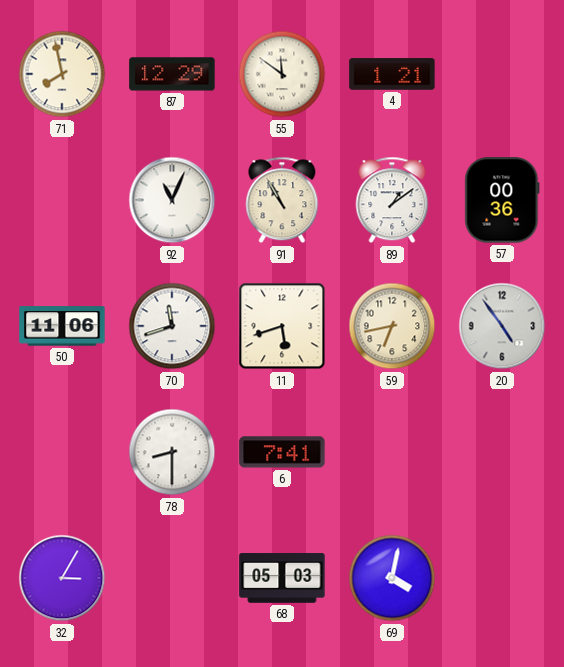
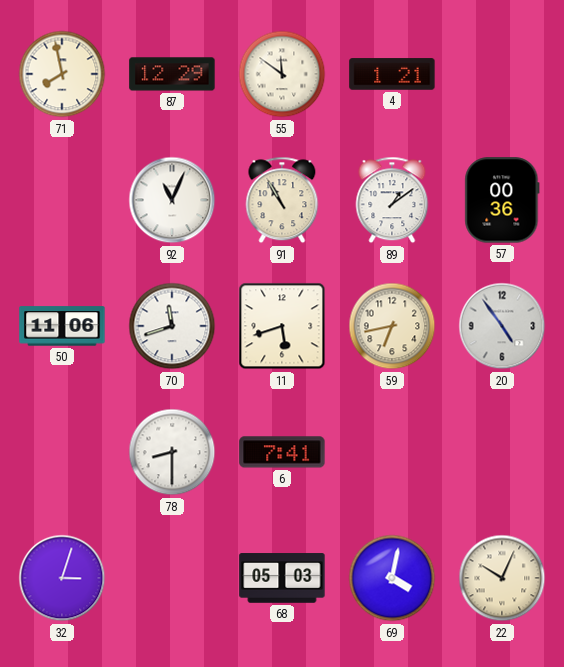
32: 3:05 -> 3:03
22: none -> 10:04
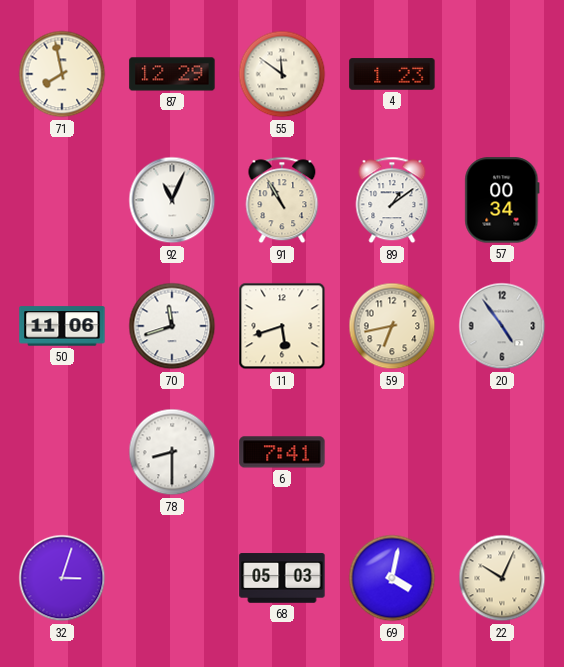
4: 1:21 -> 1:23
57: 00:36 -> 00:34
